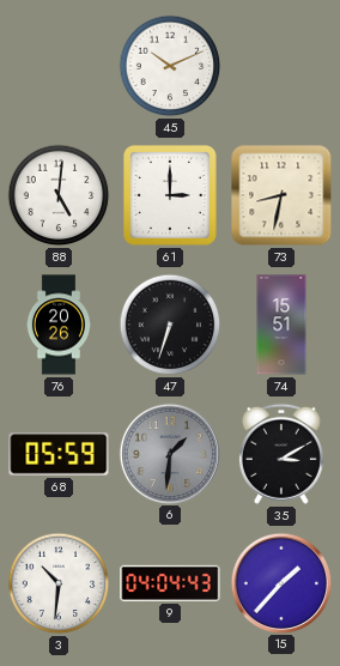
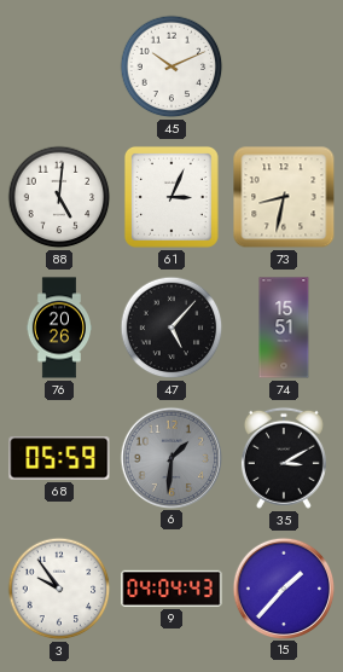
61: 3:00 -> 3:04
47: 6:33 -> 5:07
3: 10:31 -> 9:54
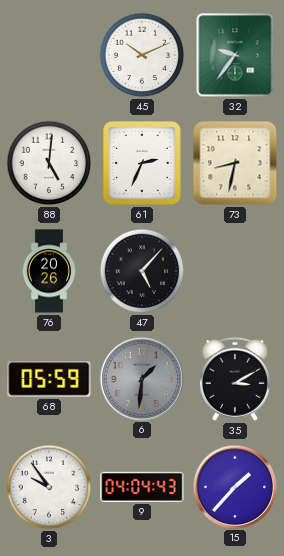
32: none -> 9:36
61: 3:04 -> 2:34
74: 15:51 -> none
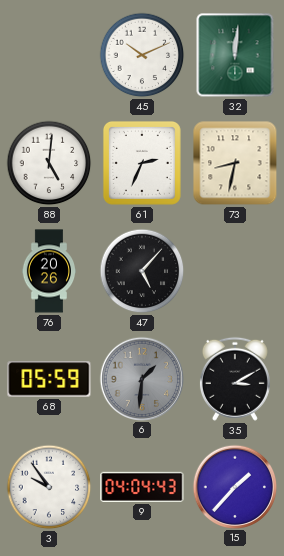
32: 9:36 -> 12:01
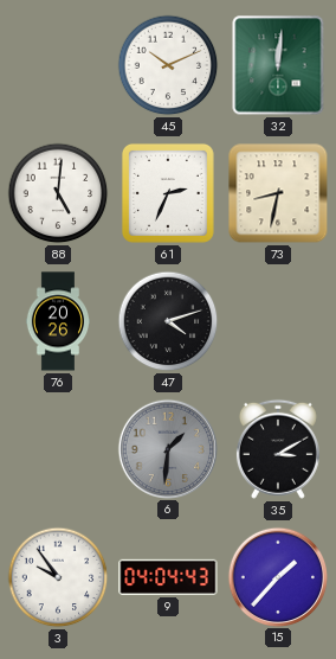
47: 5:07 -> 4:12
68: 05:59 -> none
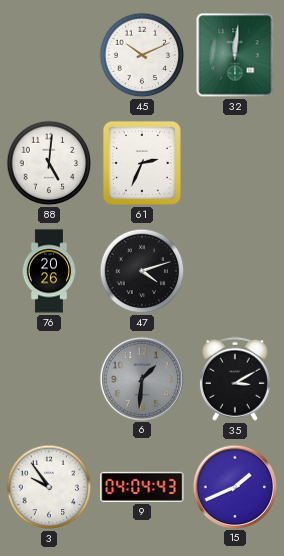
73: 8:32 -> none
15: 1:37 -> 1:41
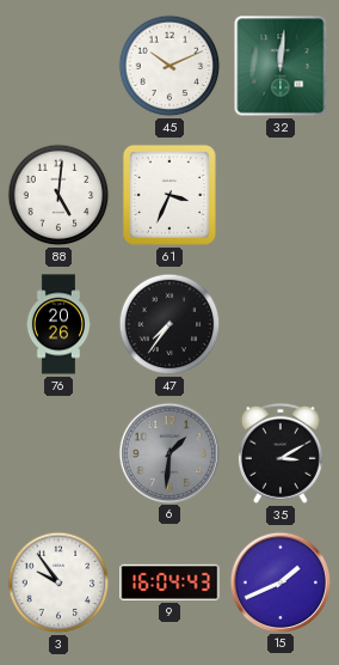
61: 2:34 -> 3:34
47: 4:12 -> 7:36
9: 04:04 -> 16:04
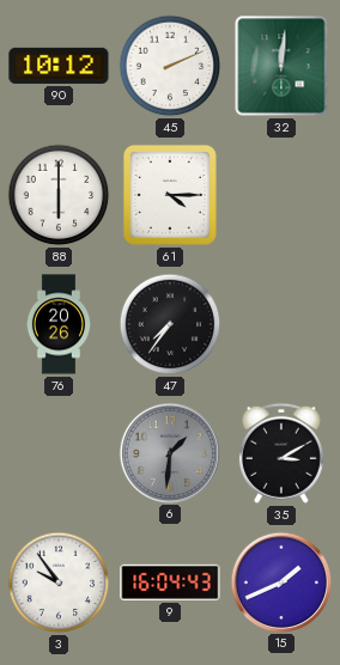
90: none -> 10:12
45: 10:11 -> 2:11
88: 5:01 -> 6:00
61: 3:34 -> 4:15
